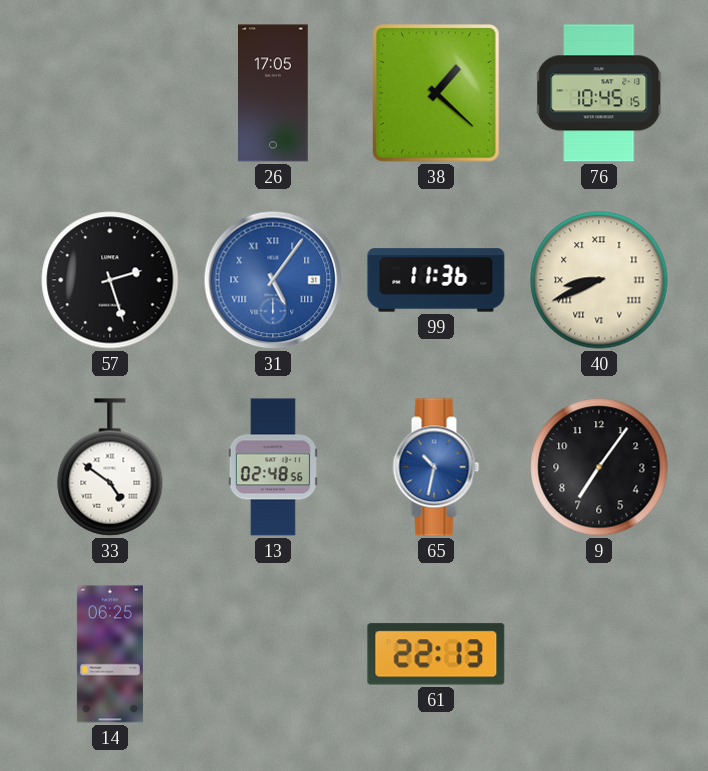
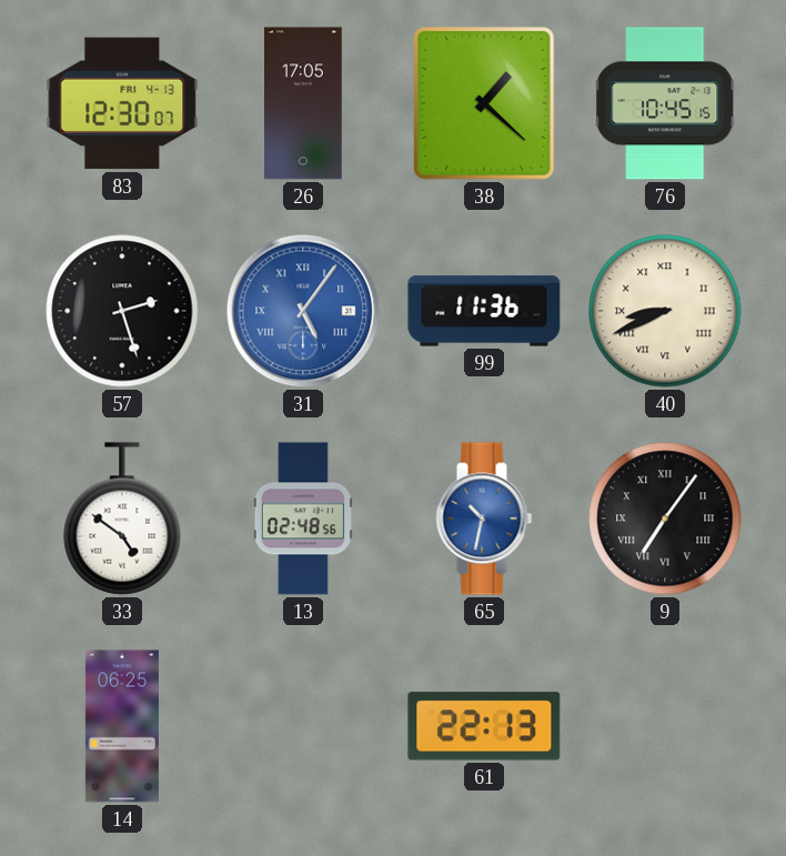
83: none -> 12:30
9 numerals: Arabic -> Roman
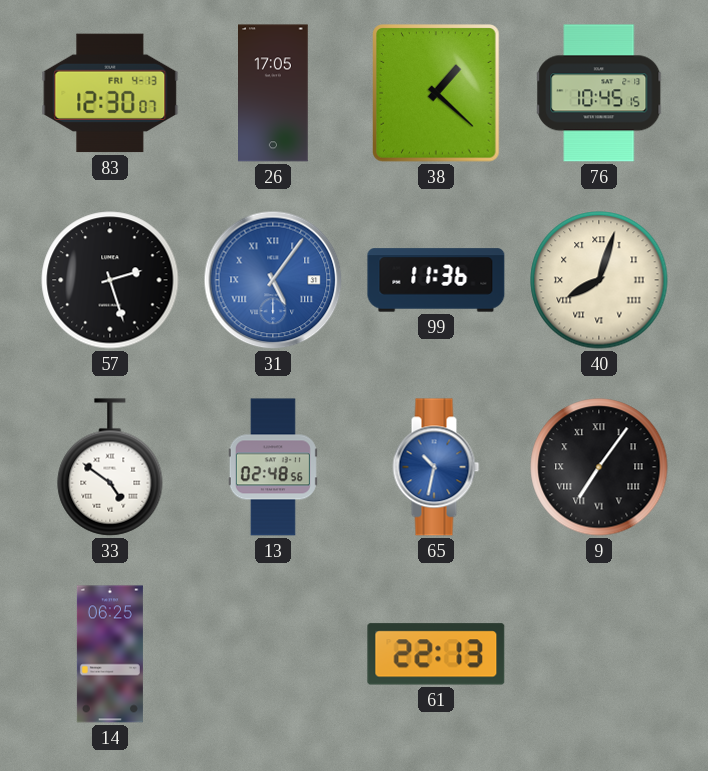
40: 8:41 -> 8:03
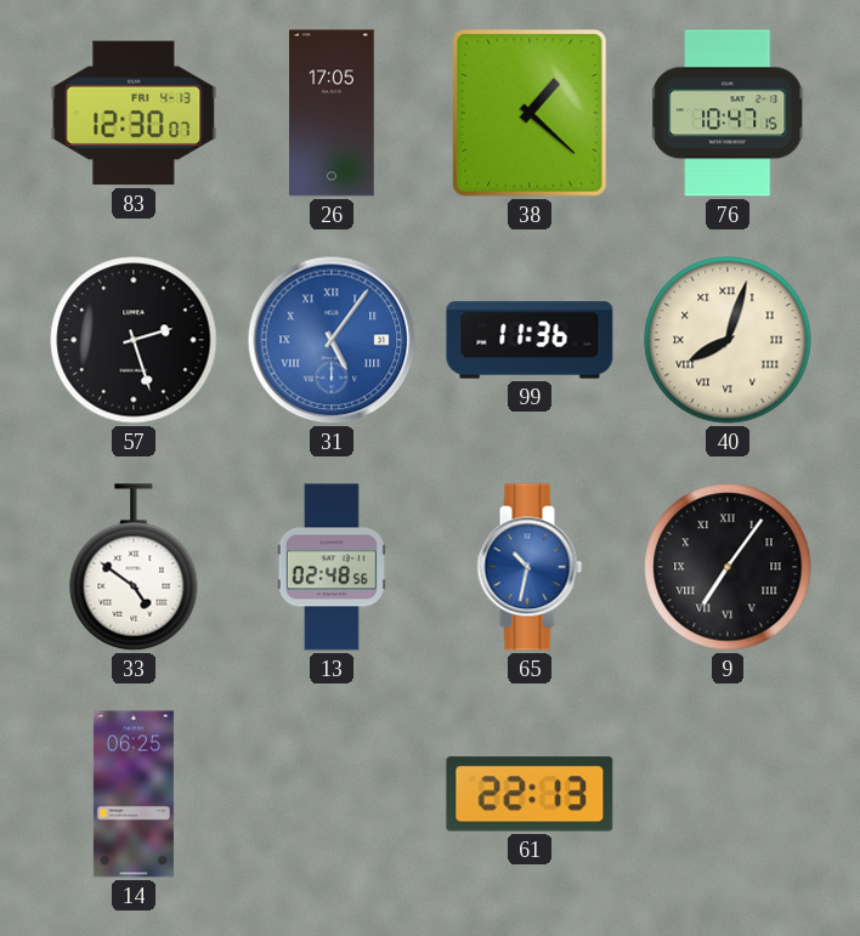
76: 10:45 -> 10:47
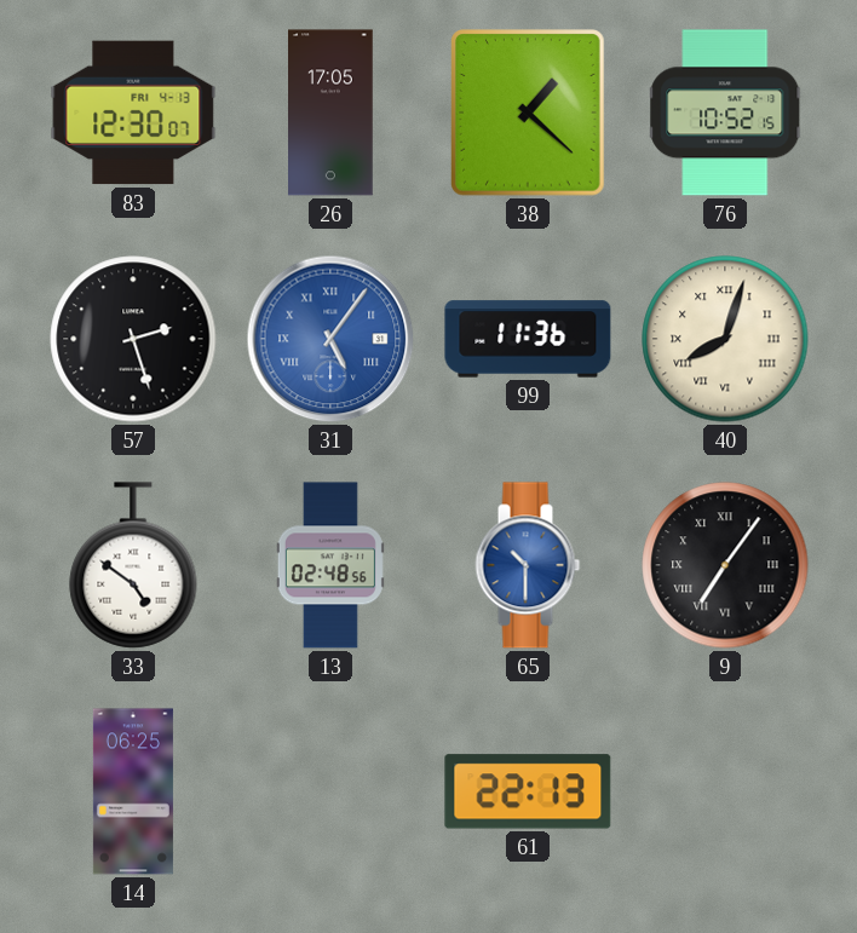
76: 10:47 -> 10:52
65: 10:32 -> 10:30
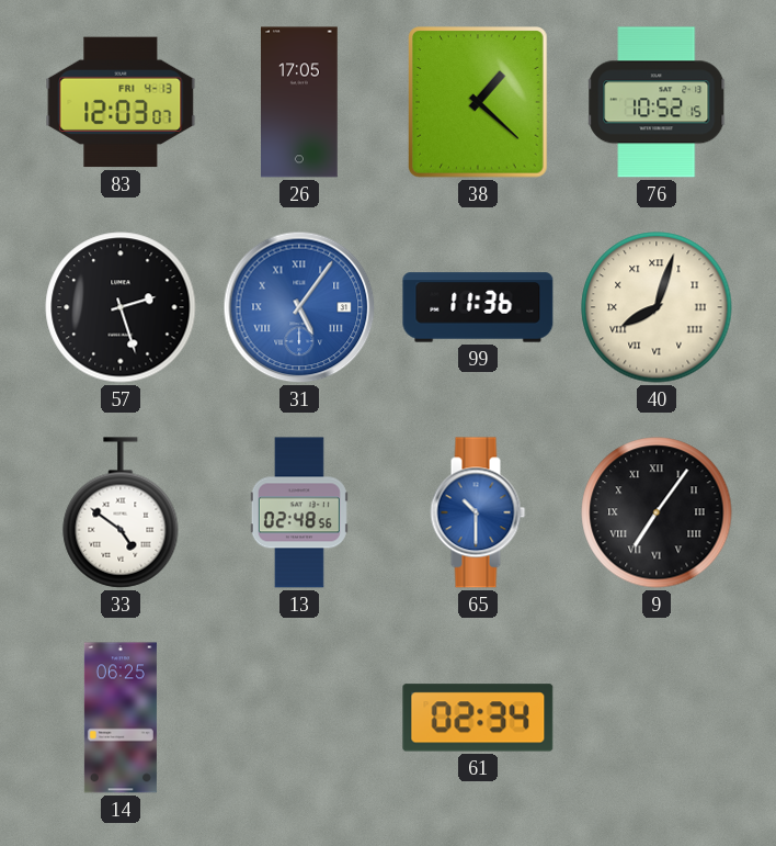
83: 12:30 -> 12:03
61: 22:13 -> 02:34
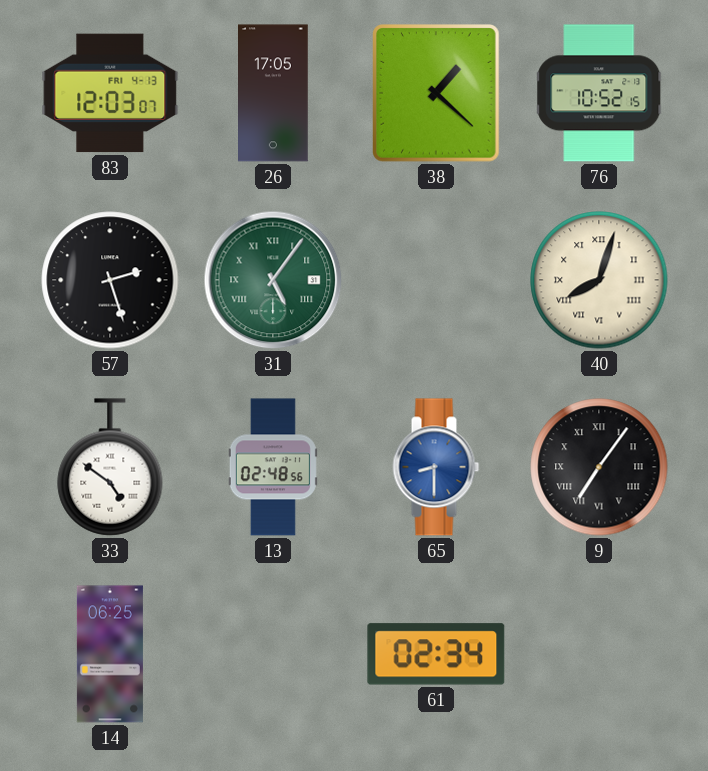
31 dial: blue -> green
99: 11:36 -> none
65: 10:30 -> 8:30
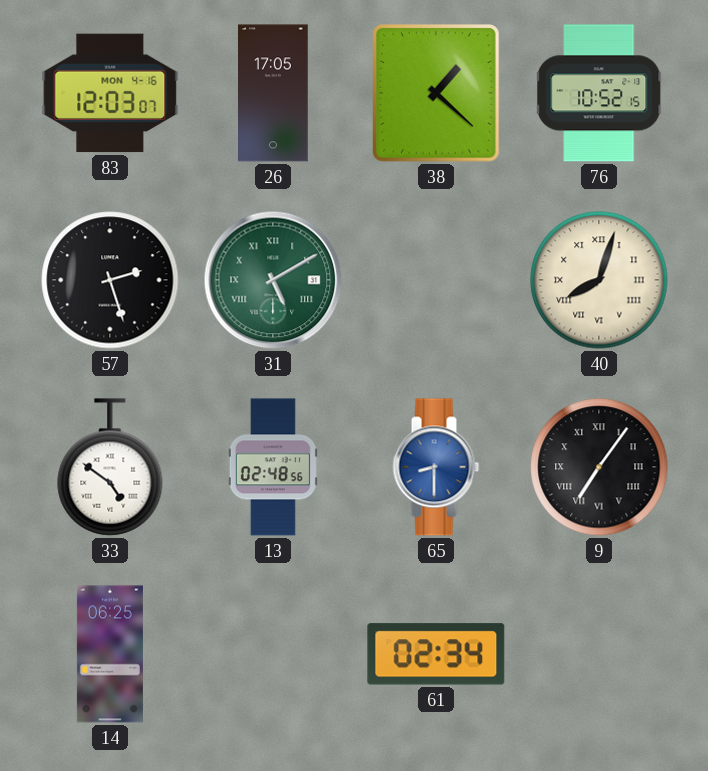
83 date: FRI 4-13 -> MON 4-16
31: 5:06 -> 5:10
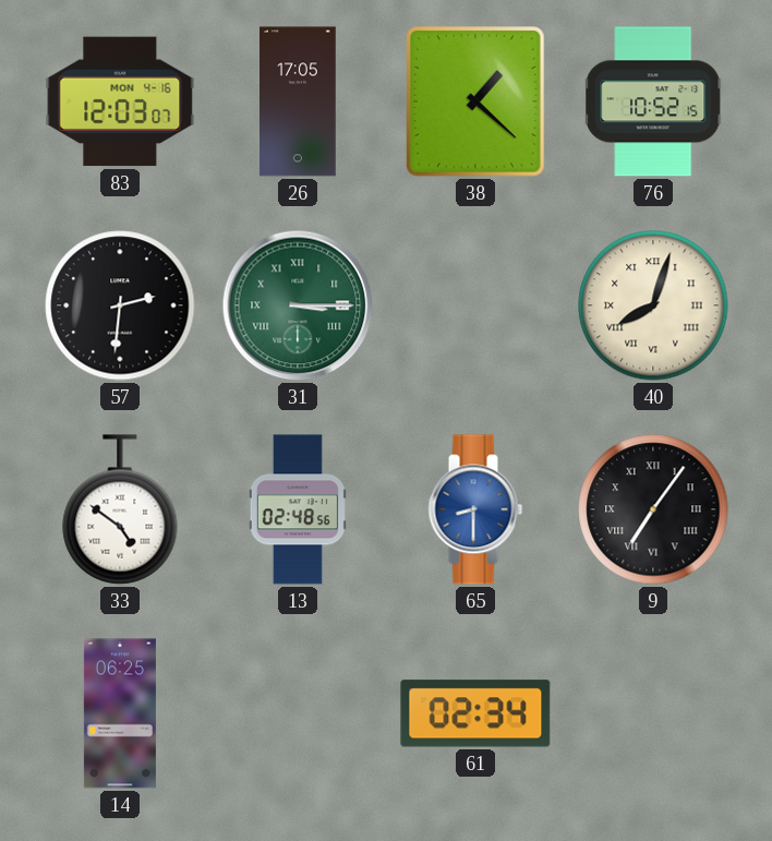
57: 2:27 -> 2:31
31: 5:10 -> 3:15
